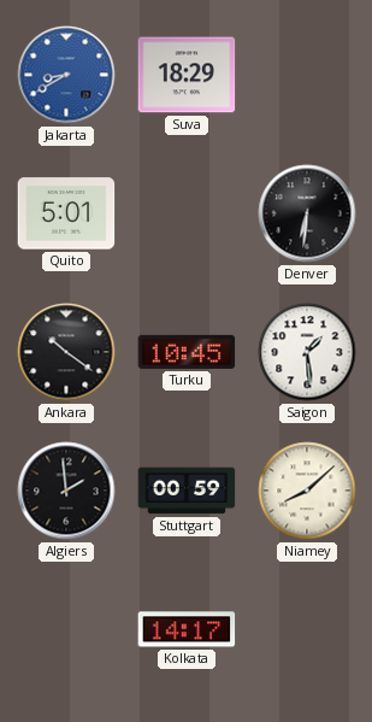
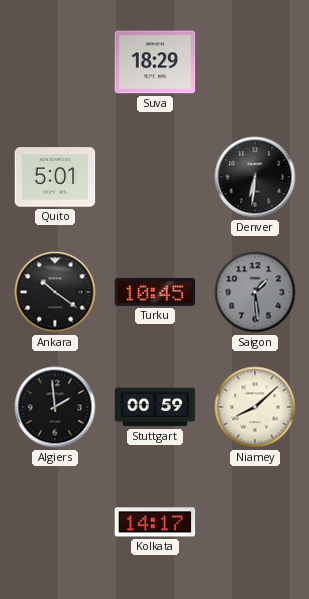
Jakarta: 8:40 -> none
Saigon dial: white -> grey
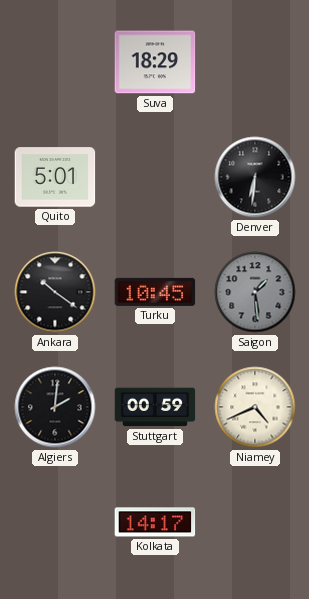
Algiers: 1:59 -> 2:01
Niamey: 8:08 -> 4:41
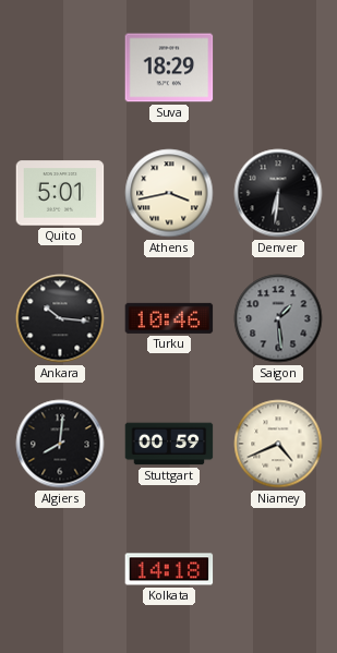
Athens: none -> 3:43
Ankara: 10:21 -> 10:16
Turku: 10:45 -> 10:46
Algiers: 2:01 -> 8:01
Kolkata: 14:17 -> 14:18
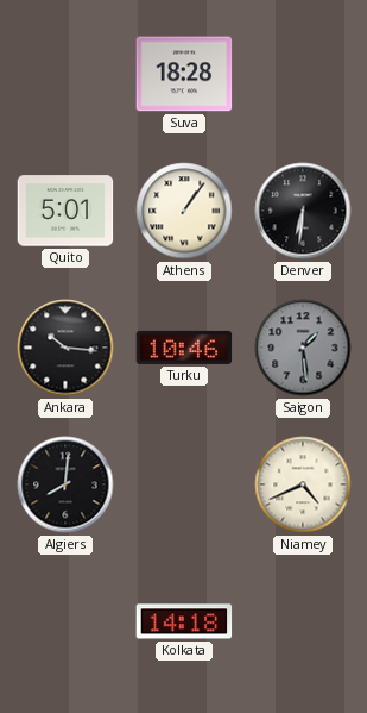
Suva: 18:29 -> 18:28
Athens: 3:43 -> 1:06
Stuttgart: 00:59 -> none
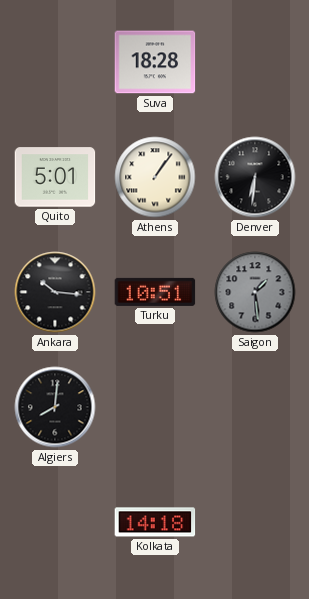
Turku: 10:46 -> 10:51
Niamey: 4:41 -> none
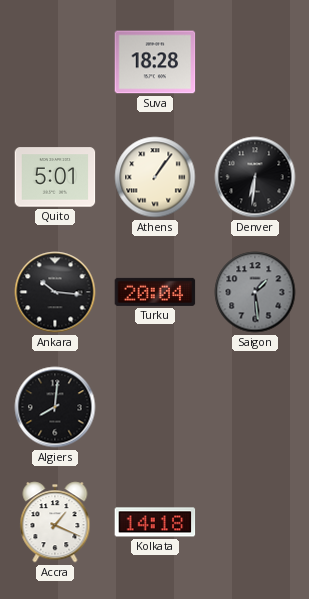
Turku: 10:51 -> 20:04
Accra: none -> 1:19
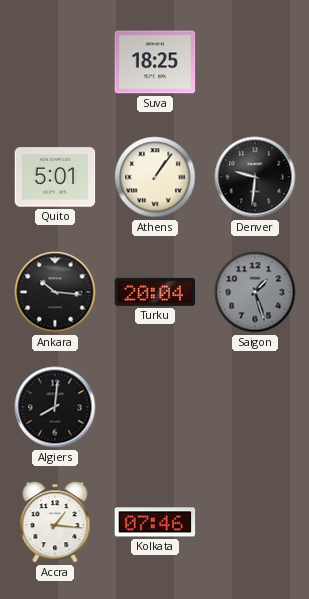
Suva: 18:28 -> 18:25
Denver: 6:31 -> 9:31
Saigon: 1:29 -> 1:27
Accra: 1:19 -> 1:16
Kolkata: 14:18 -> 07:46
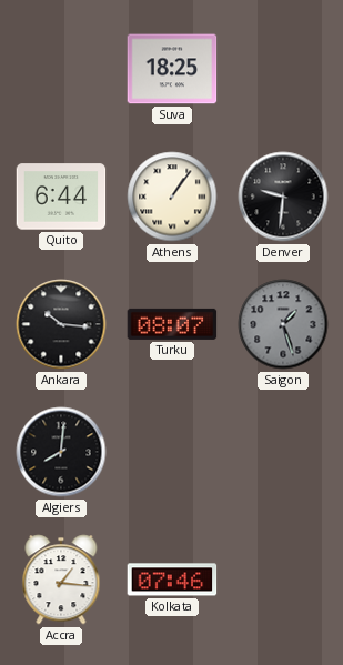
Quito: 5:01 -> 6:44
Turku: 20:04 -> 08:07
